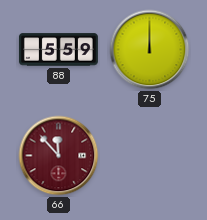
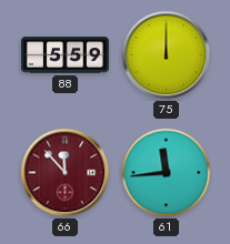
61: none -> 11:44
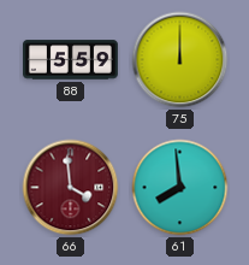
66: 11:53 -> 3:59
61: 11:44 -> 7:59
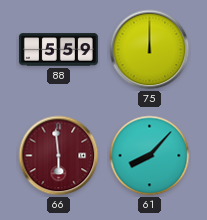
66: 3:59 -> 5:59
61: 7:59 -> 8:07
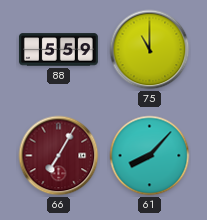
75: 12:00 -> 11:00
66: 5:59 -> 7:05
